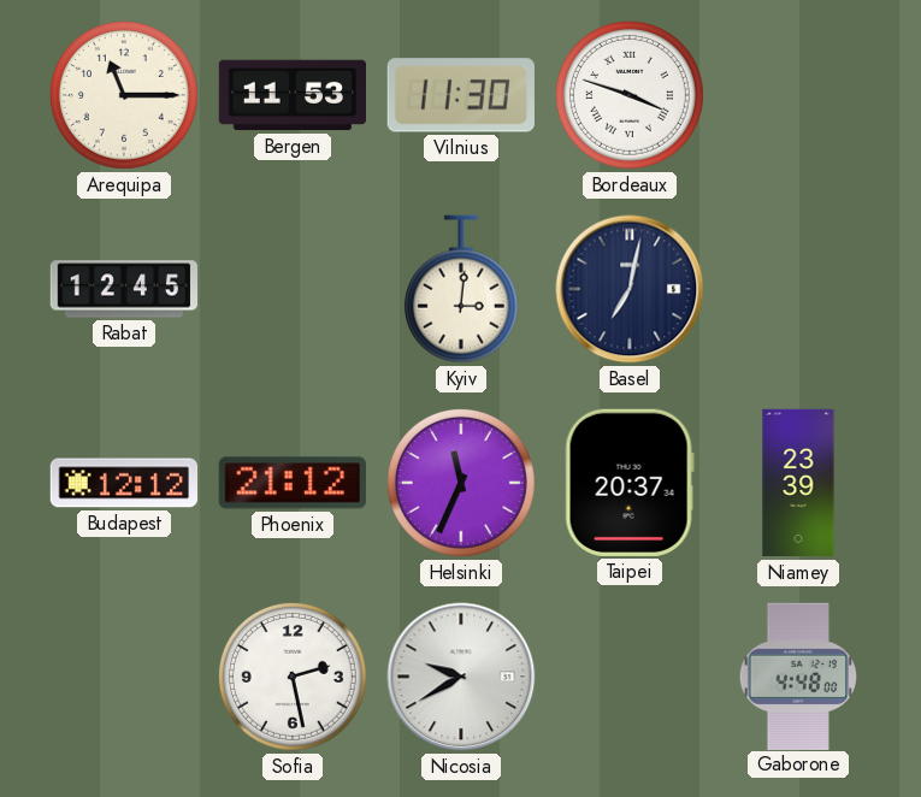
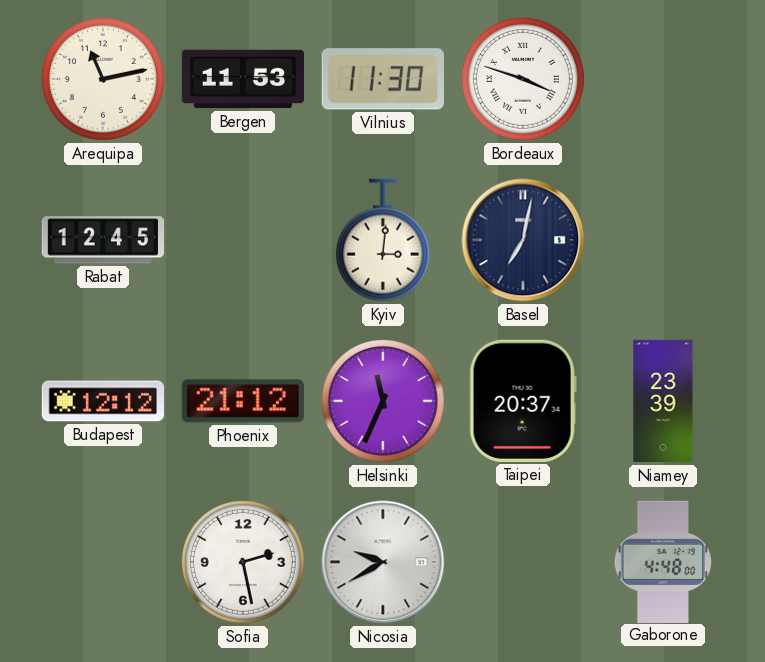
Arequipa: 11:15 -> 11:13
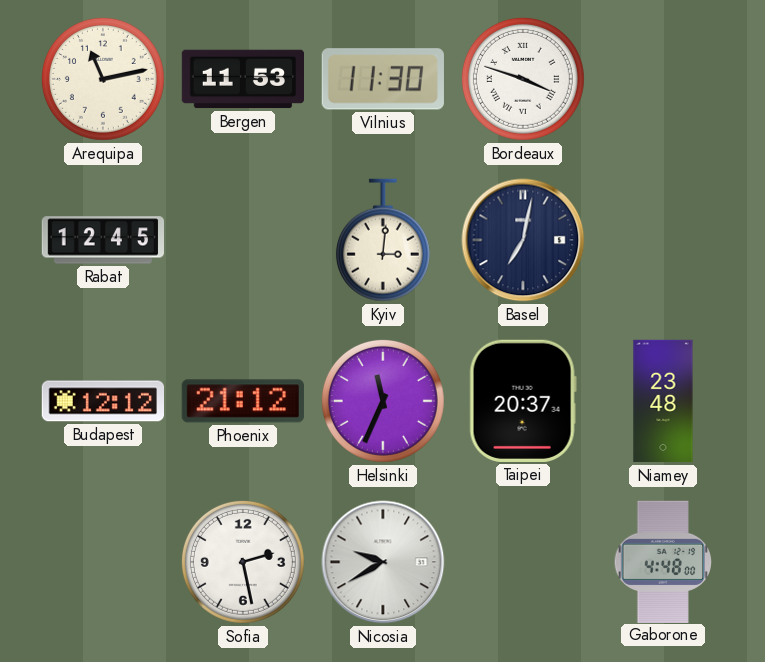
Niamey: 23:39 -> 23:48
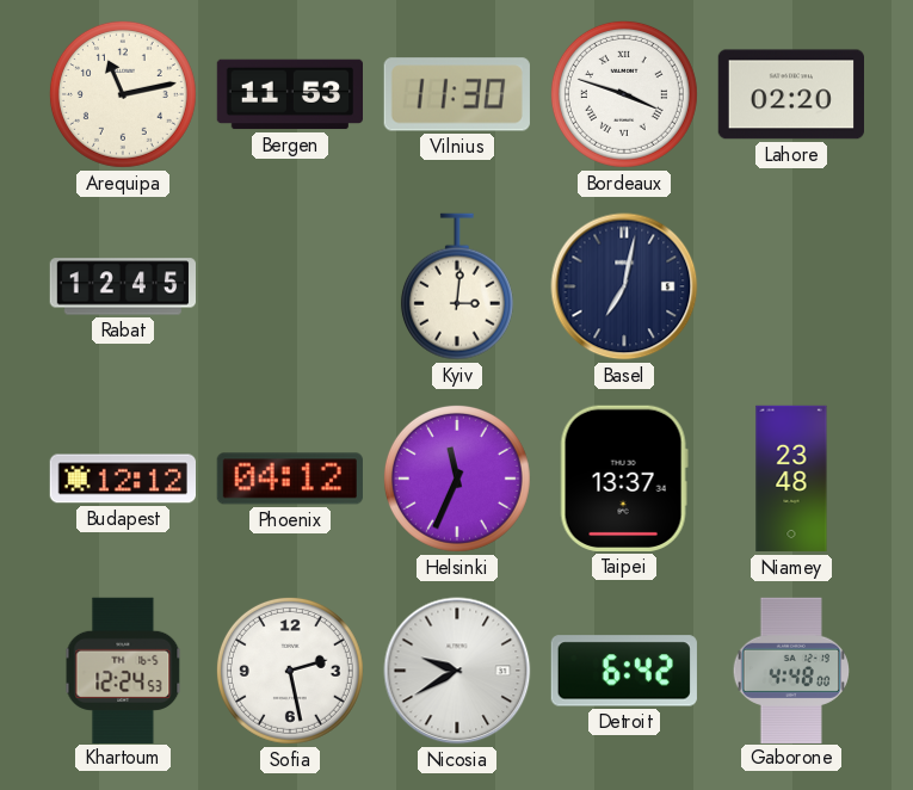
Lahore: none -> 02:20
Phoenix: 21:12 -> 04:12
Taipei: 20:37 -> 13:37
Khartoum: none -> 12:24
Detroit: none -> 6:42
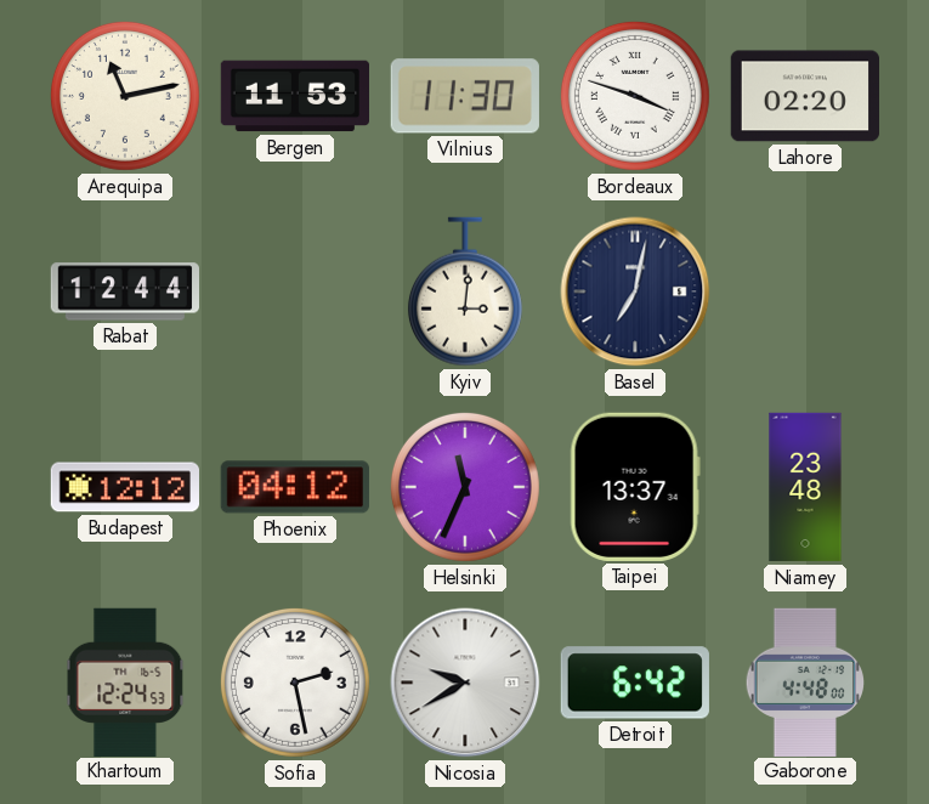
Rabat: 12:45 -> 12:44
